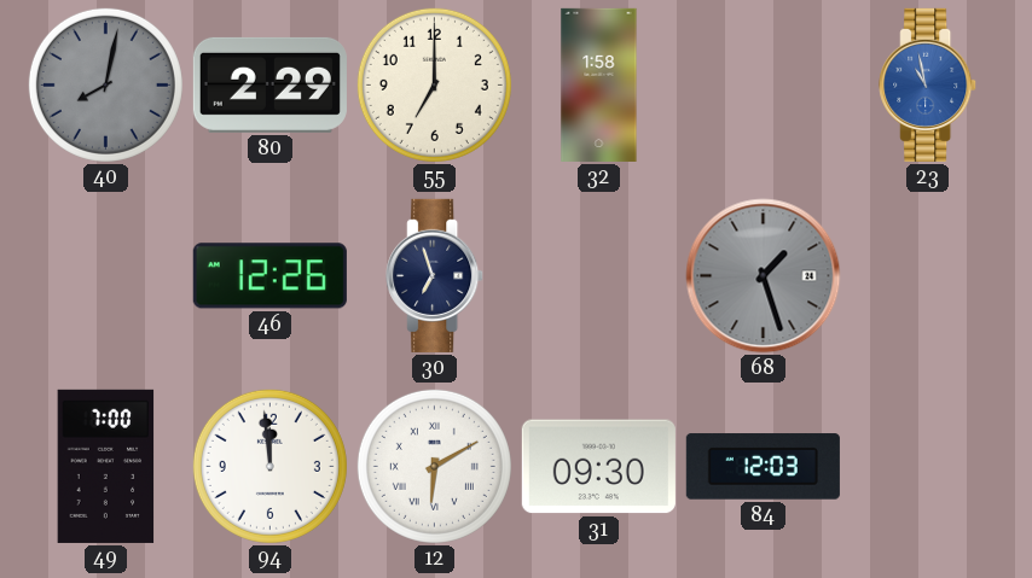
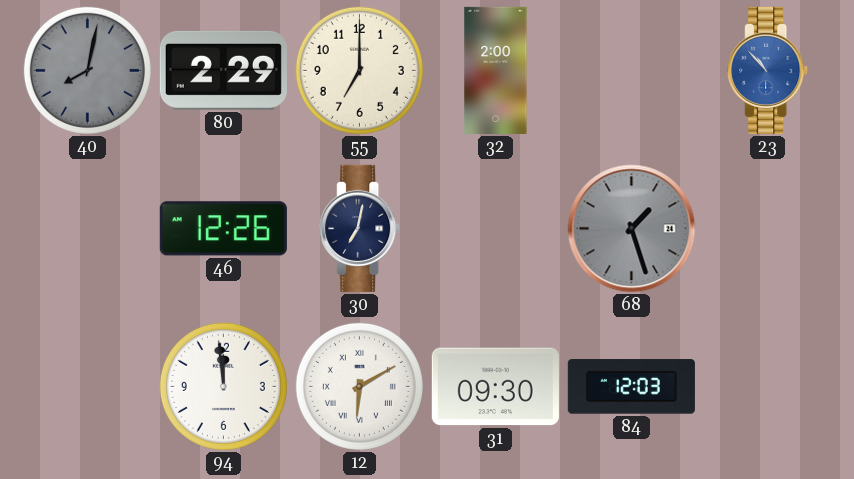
32: 1:58 -> 2:00
23: 10:58 -> 10:53
30: 6:57 -> 7:02
49: 7:00 -> none
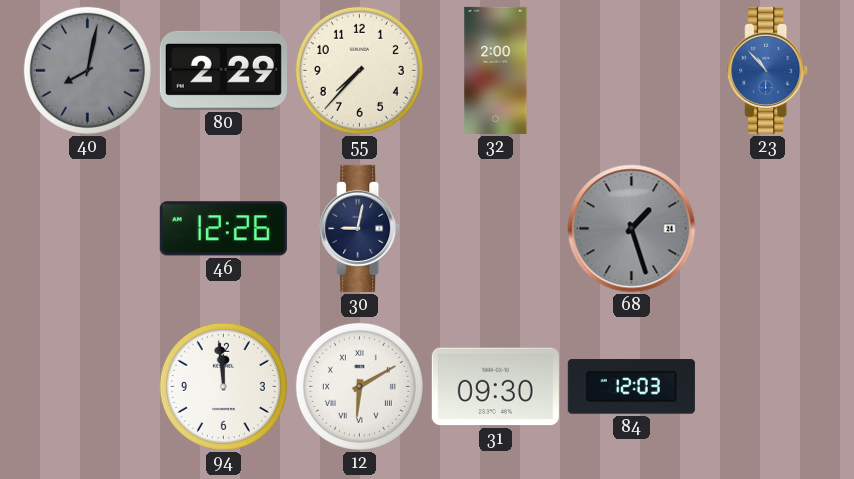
55: 7:00 -> 7:37
30: 7:02 -> 9:02
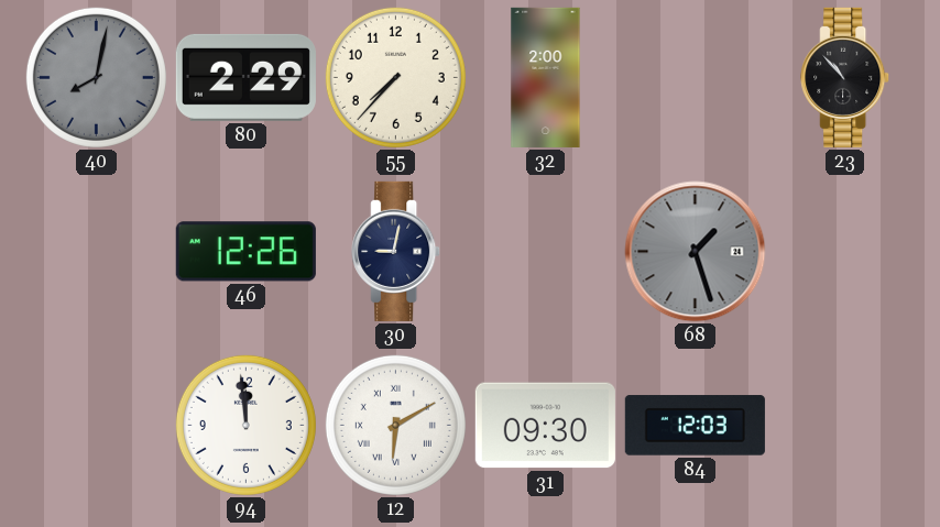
23 dial: blue -> black
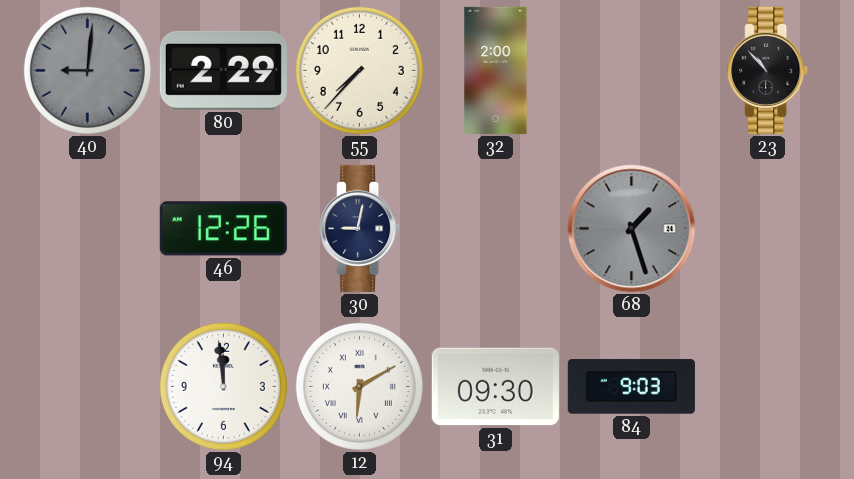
40: 8:02 -> 9:01
84: 12:03 -> 9:03
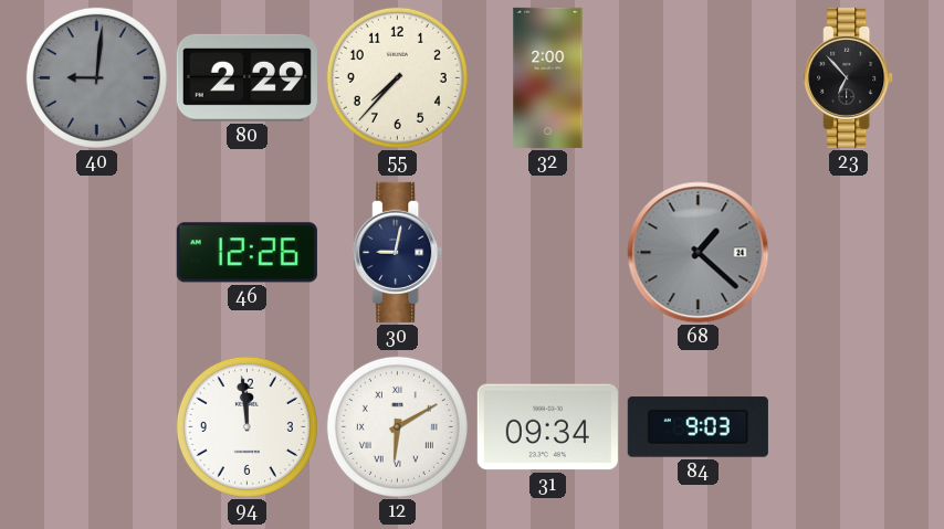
23: 10:53 -> 6:53
68: 1:27 -> 1:22
31: 09:30 -> 09:34
